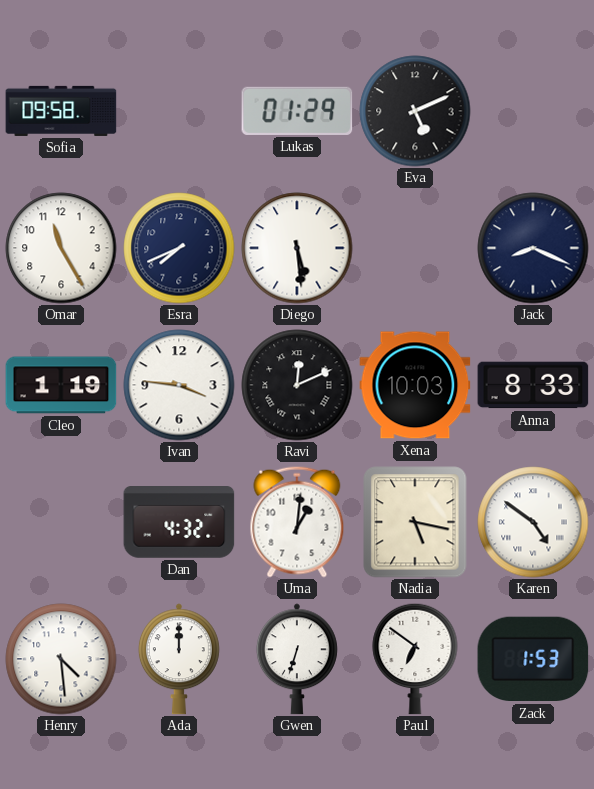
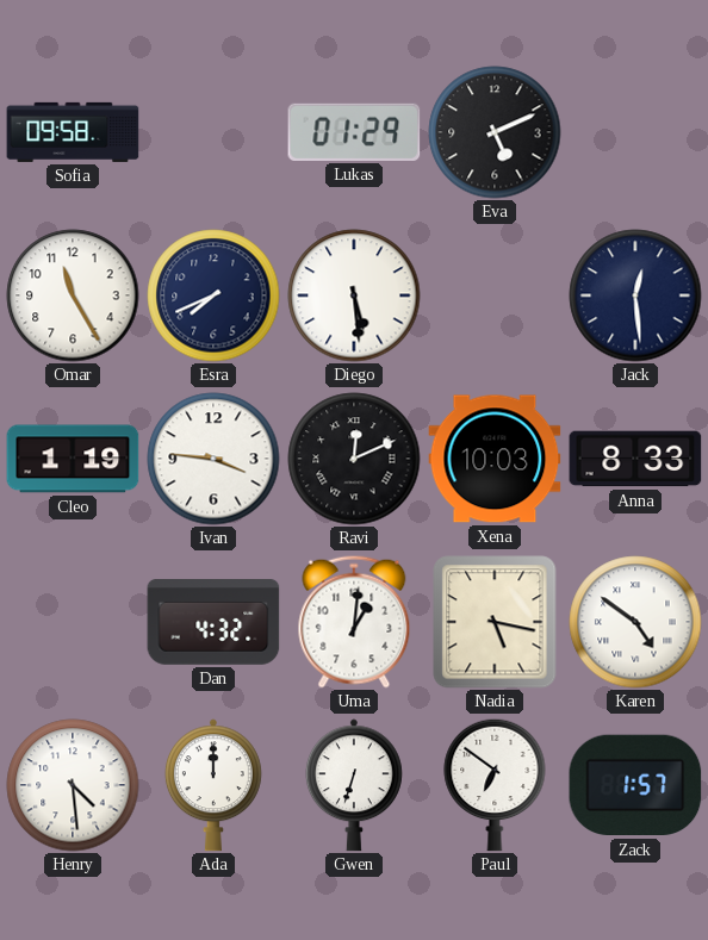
Jack: 8:19 -> 12:29
Zack: 1:53 -> 1:57
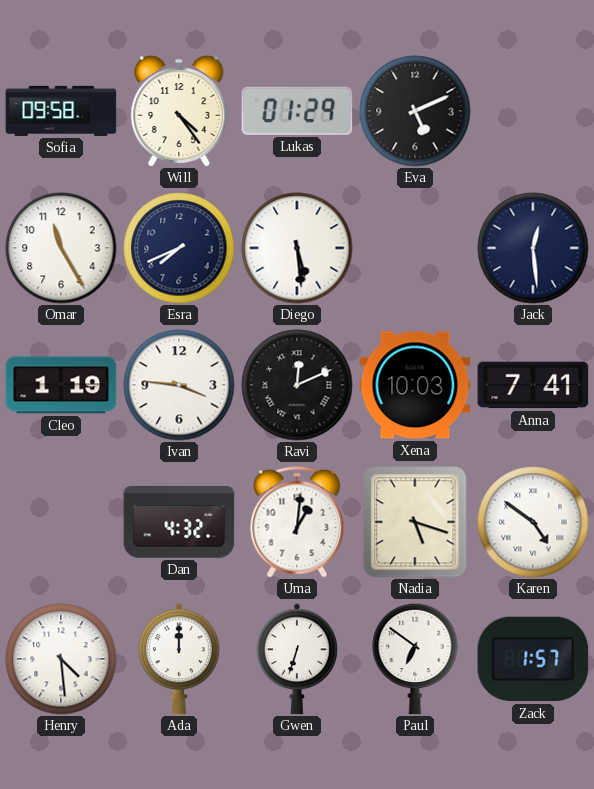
Will: none -> 4:24
Anna: 8:33 -> 7:41
Nadia: 5:17 -> 5:18
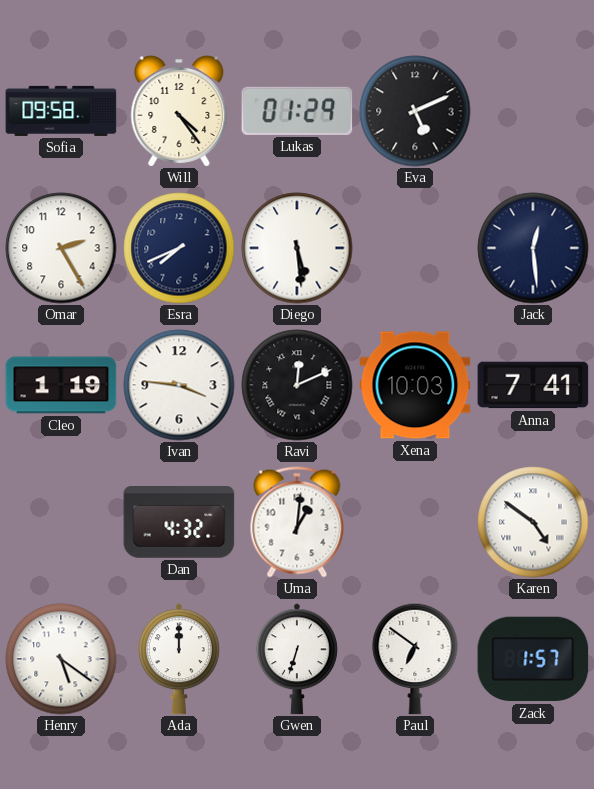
Omar: 11:25 -> 2:25
Nadia: 5:18 -> none
Henry: 4:29 -> 5:21
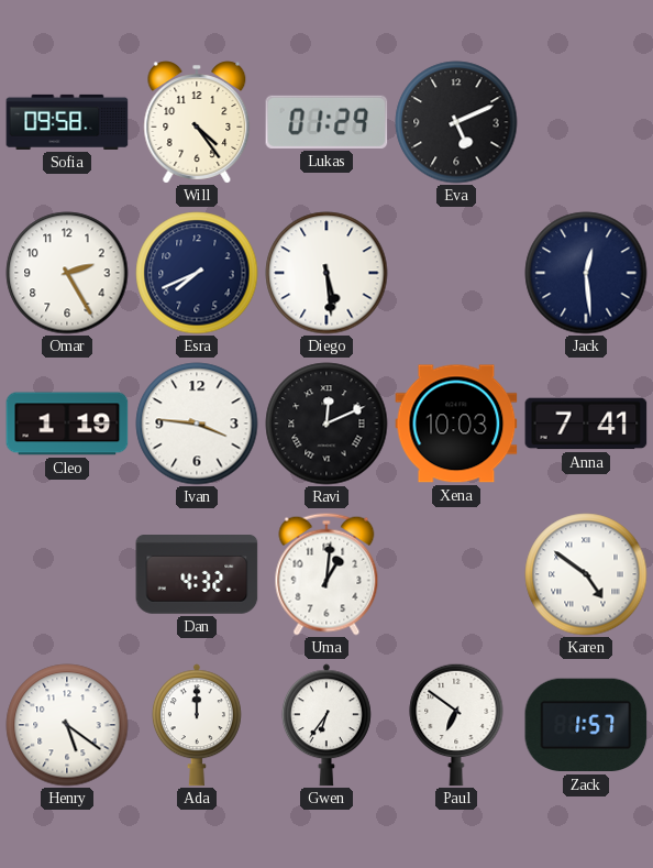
Gwen: 6:33 -> 6:36
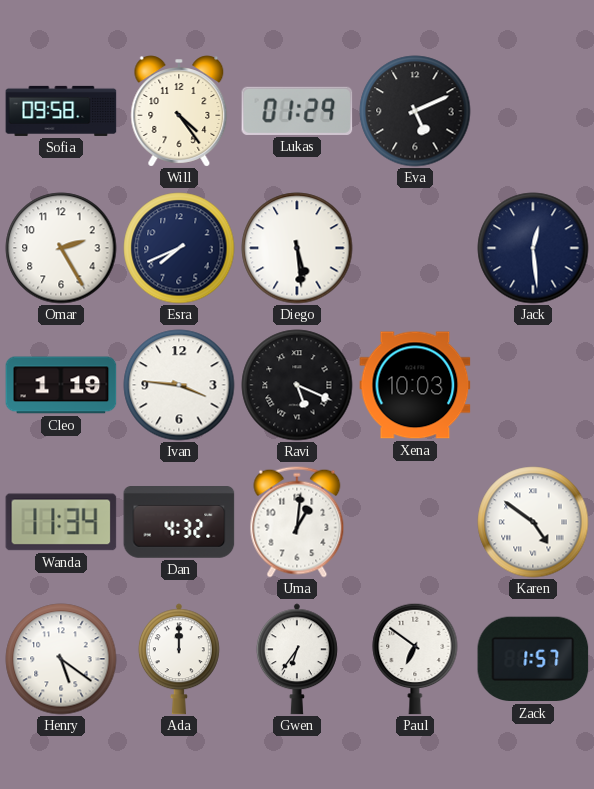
Ravi: 12:11 -> 5:19
Anna: 7:41 -> none
Wanda: none -> 11:34
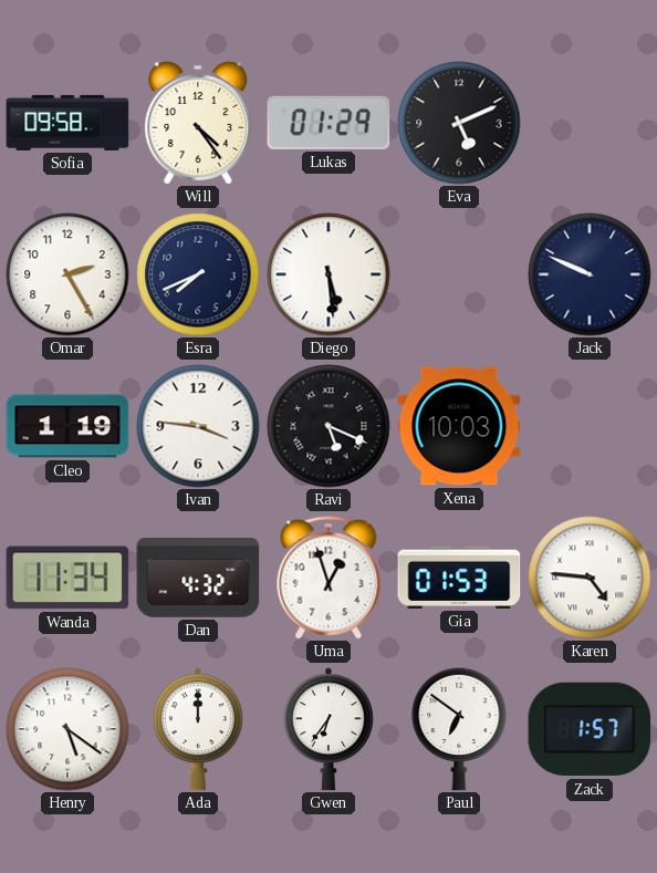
Jack: 12:29 -> 9:49
Uma: 1:01 -> 12:57
Gia: none -> 01:53
Karen: 4:51 -> 4:46
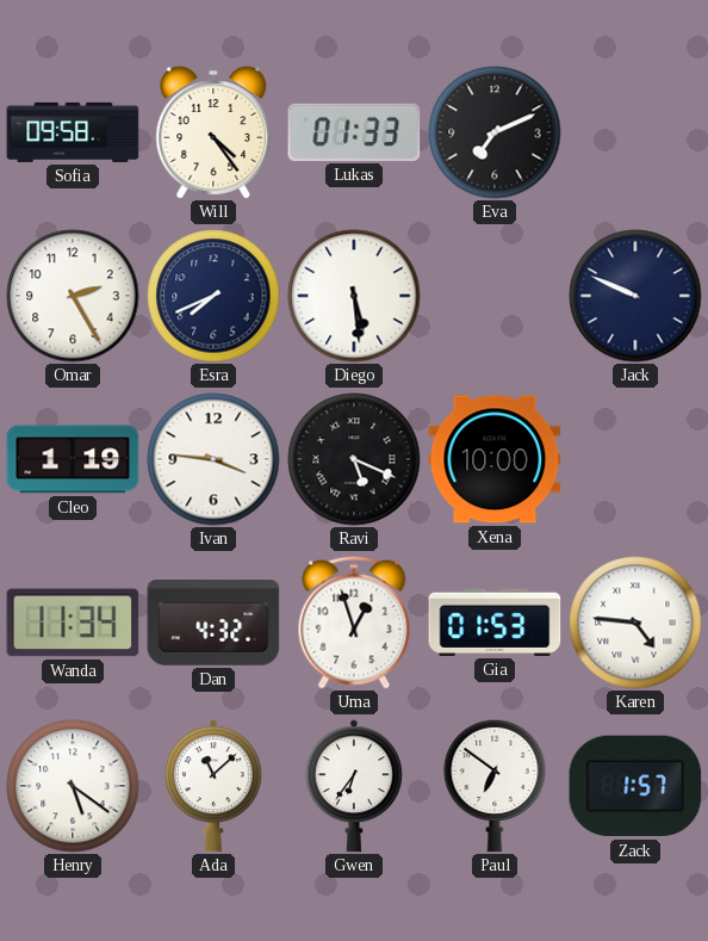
Lukas: 01:29 -> 01:33
Eva: 5:11 -> 7:11
Xena: 10:03 -> 10:00
Ada: 12:00 -> 11:08
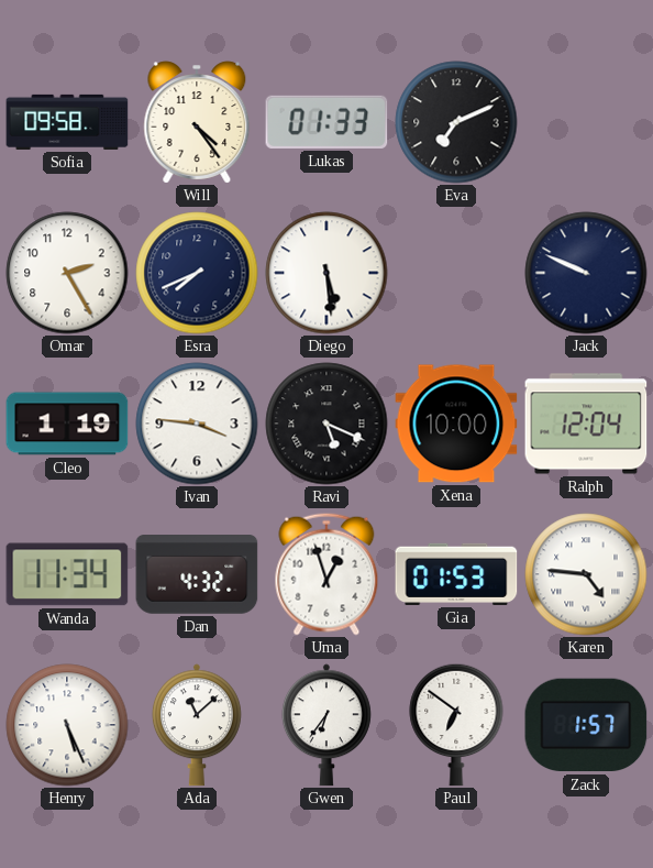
Ralph: none -> 12:04
Henry: 5:21 -> 5:26
